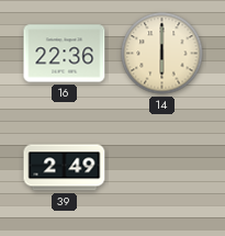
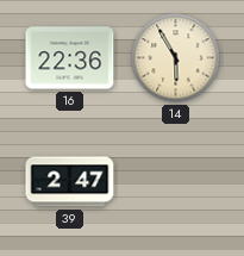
14: 6:00 -> 5:55
39: 2:49 -> 2:47
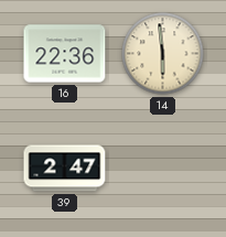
14: 5:55 -> 5:59
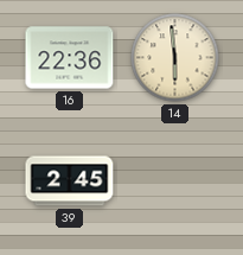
39: 2:47 -> 2:45
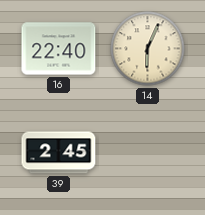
16: 22:36 -> 22:40
14: 5:59 -> 6:04
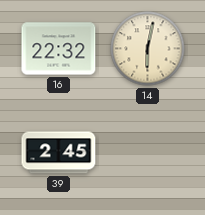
16: 22:40 -> 22:32
14: 6:04 -> 6:02
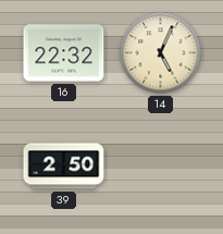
14: 6:02 -> 5:04
39: 2:45 -> 2:50
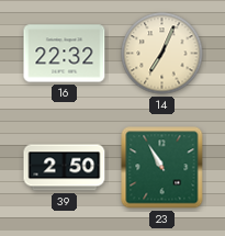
14: 5:04 -> 7:04
23: none -> 10:55
